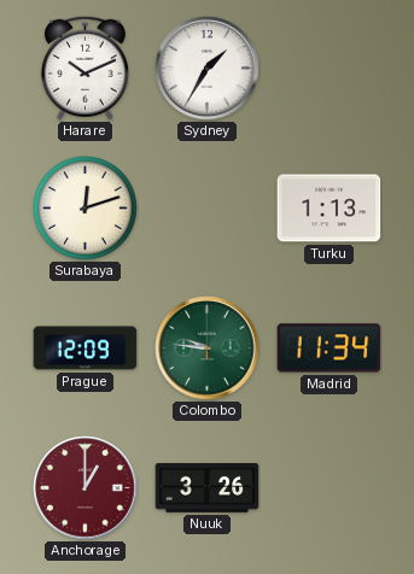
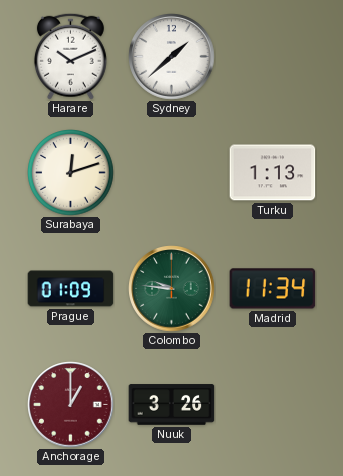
Sydney: 1:35 -> 1:38
Prague: 12:09 -> 01:09
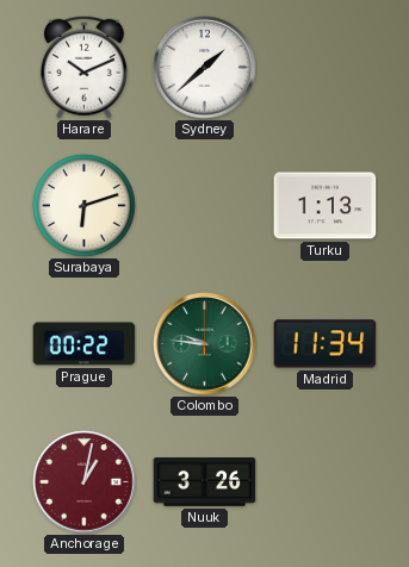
Surabaya: 12:12 -> 6:12
Prague: 01:09 -> 00:22
Anchorage: 1:00 -> 1:02
